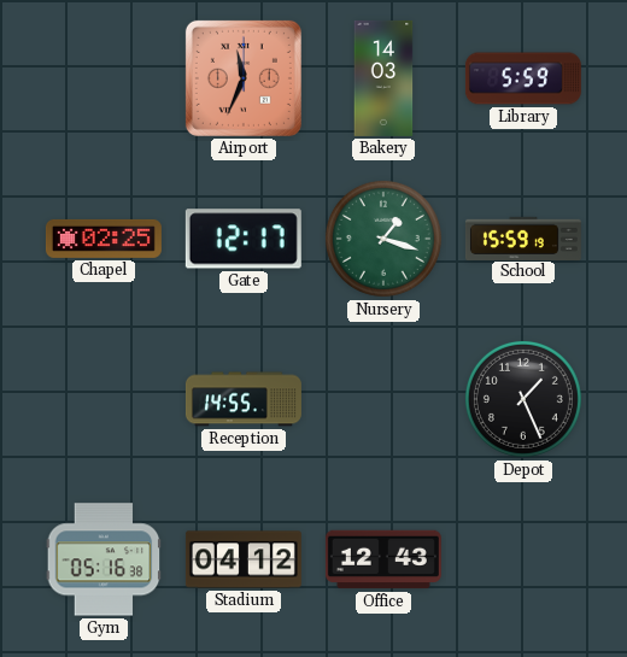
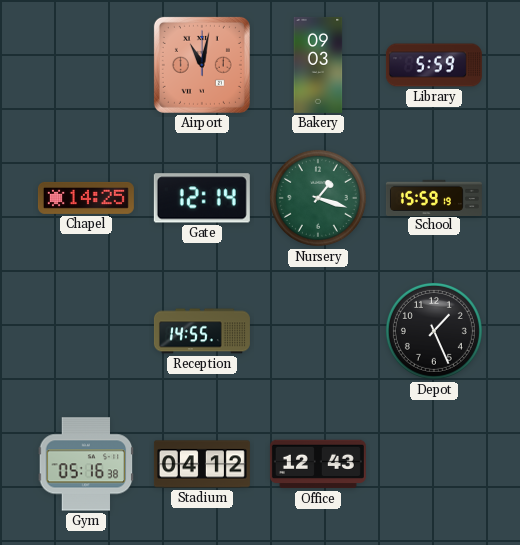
Airport: 11:34 -> 11:02
Bakery: 14:03 -> 09:03
Chapel: 02:25 -> 14:25
Gate: 12:17 -> 12:14
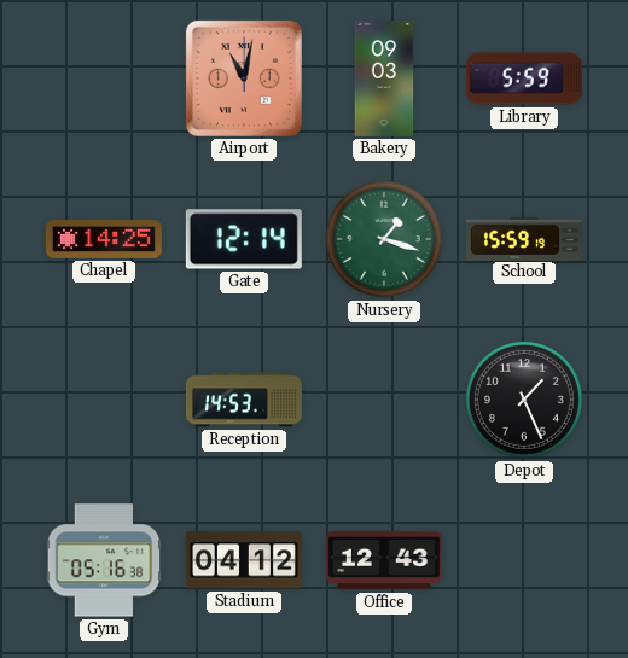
Reception: 14:55 -> 14:53
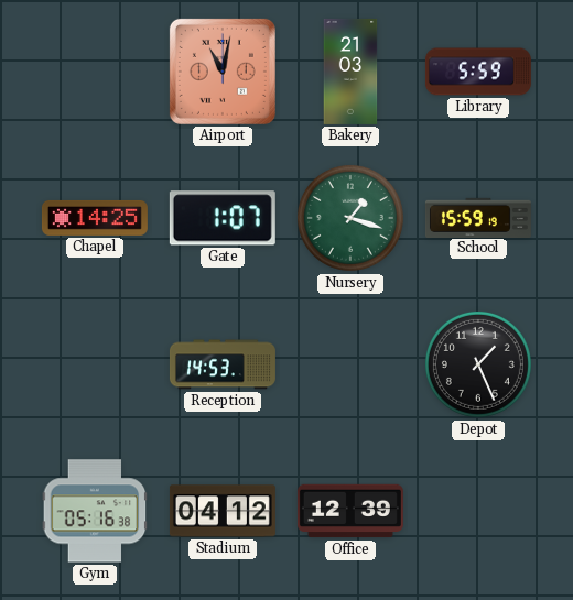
Bakery: 09:03 -> 21:03
Gate: 12:14 -> 1:07
Office: 12:43 -> 12:39
